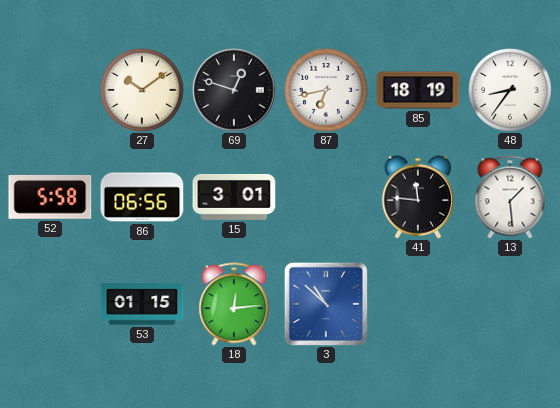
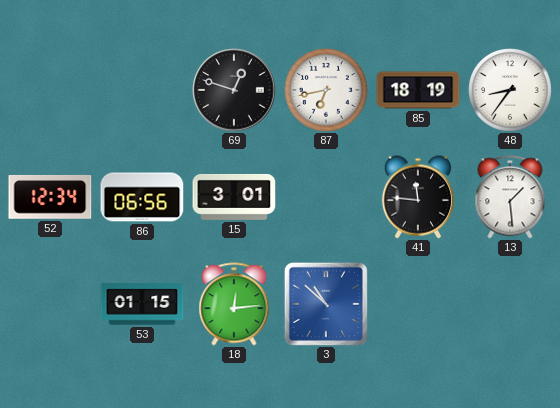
27: 10:09 -> none
52: 5:58 -> 12:34
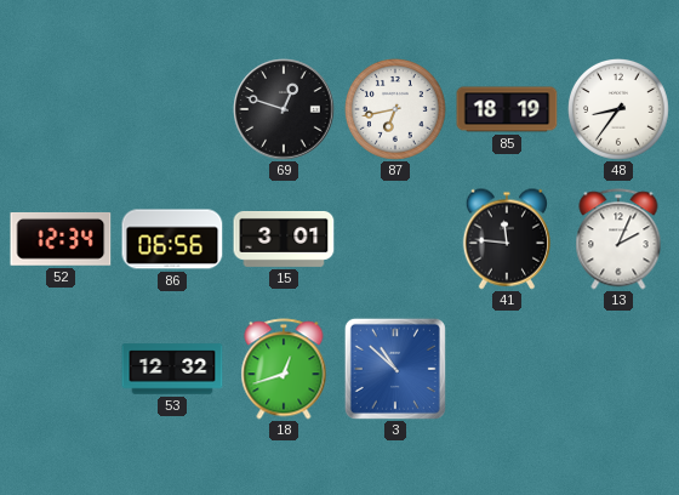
13: 1:29 -> 2:04
53: 01:15 -> 12:32
18: 12:14 -> 12:42
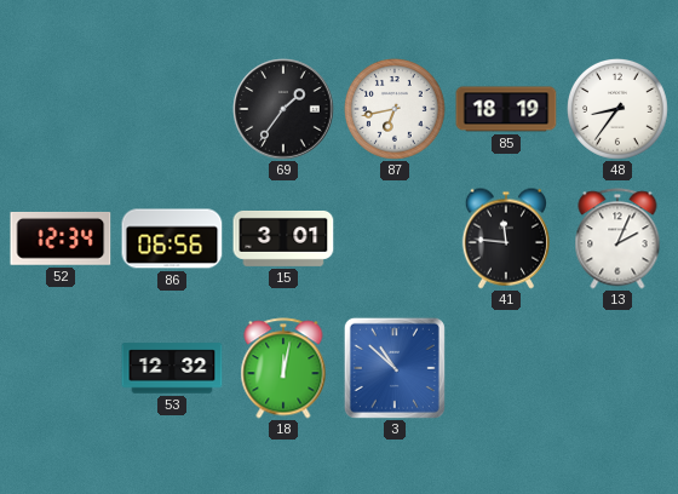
69: 12:48 -> 1:36
18: 12:42 -> 12:02
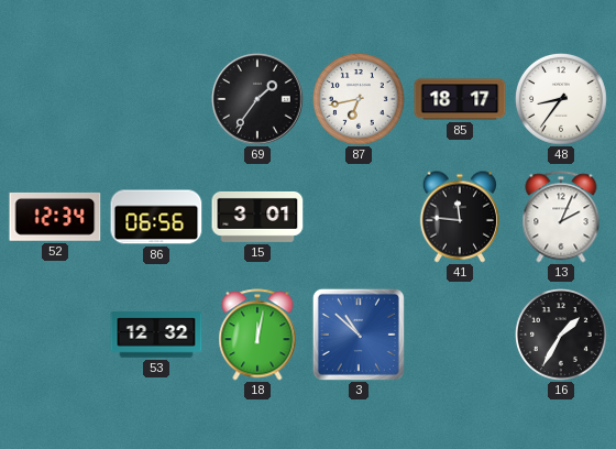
85: 18:19 -> 18:17
16: none -> 1:35
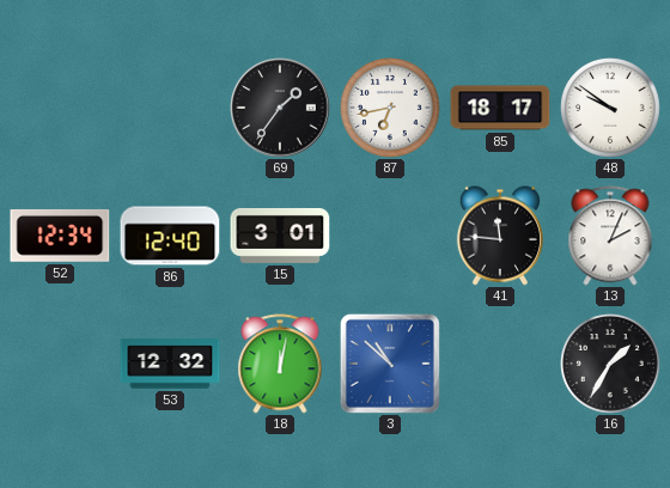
48: 8:36 -> 9:51
86: 06:56 -> 12:40
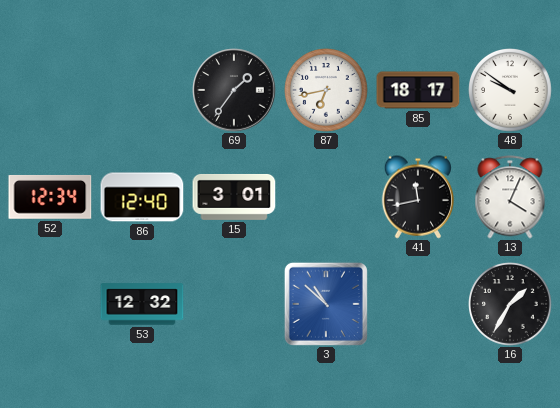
41: 11:46 -> 11:43
13: 2:04 -> 4:04
18: 12:02 -> none
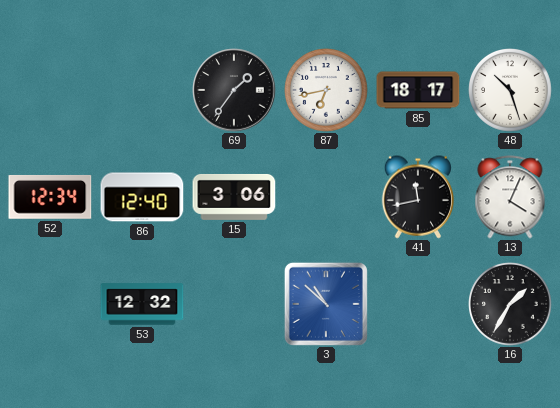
48: 9:51 -> 10:27
15: 3:01 -> 3:06
